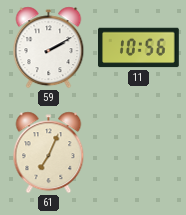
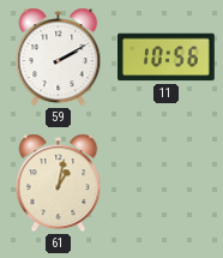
61: 7:04 -> 1:02
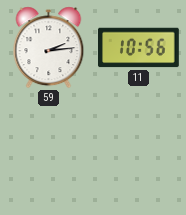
59: 2:10 -> 2:14
61: 1:02 -> none
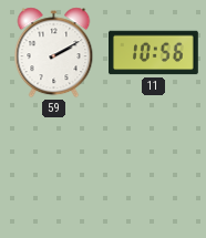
59: 2:14 -> 2:10
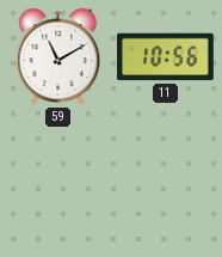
59: 2:10 -> 11:10
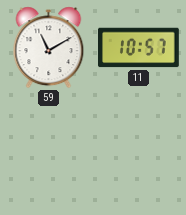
11: 10:56 -> 10:57
